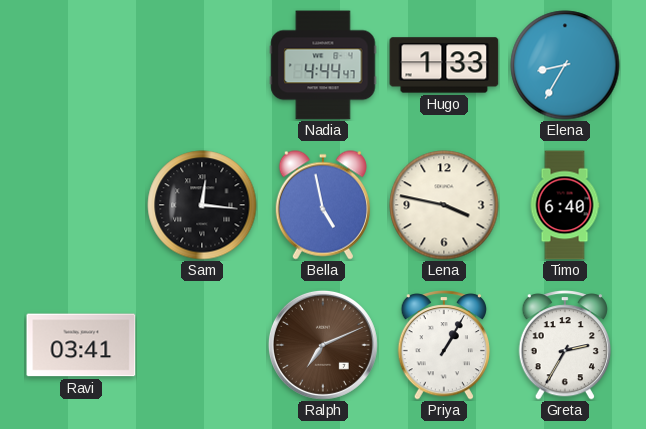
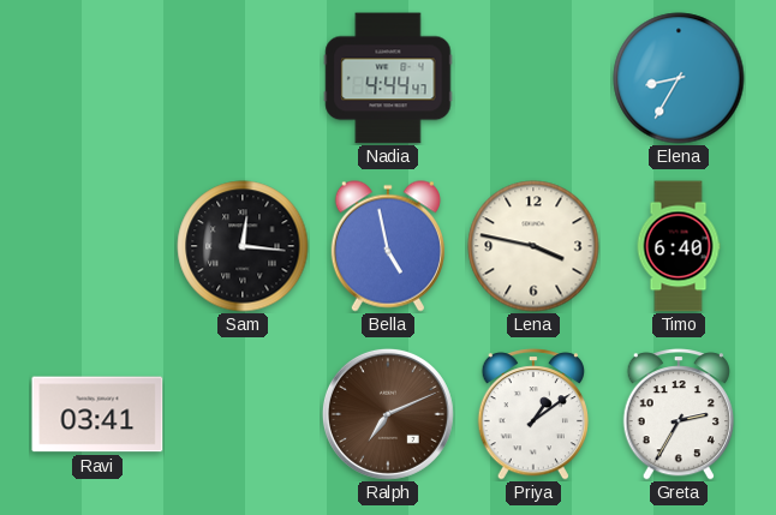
Hugo: 1:33 -> none
Priya: 1:05 -> 1:09
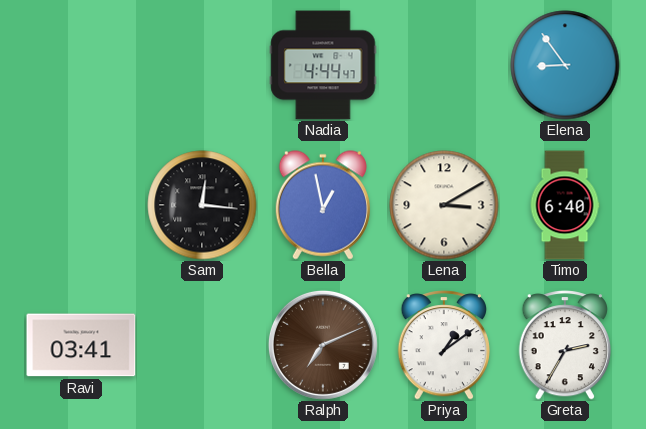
Elena: 8:35 -> 8:54
Bella: 4:58 -> 12:58
Lena: 3:47 -> 3:10
